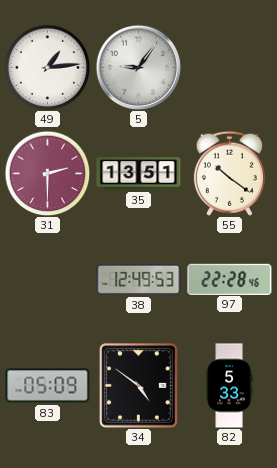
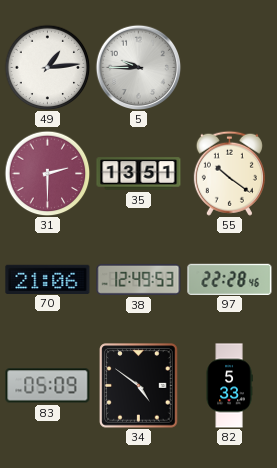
5: 9:06 -> 9:45
70: none -> 21:06
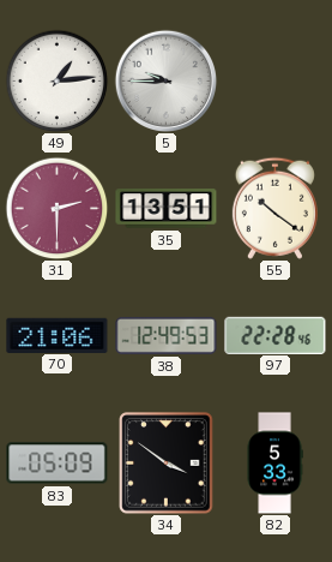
34: 4:51 -> 3:51
